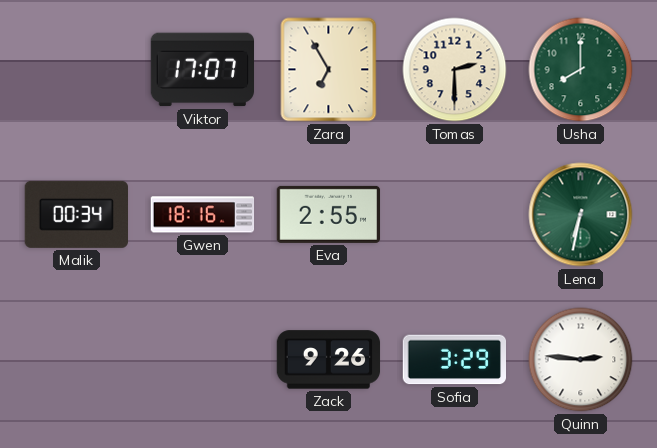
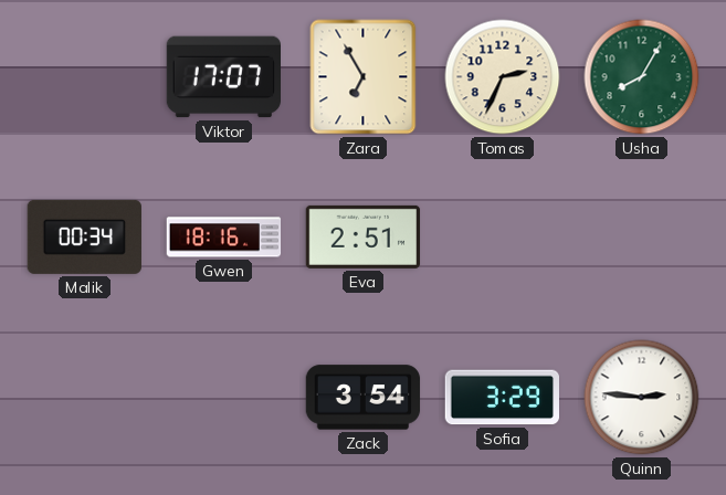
Tomas: 2:30 -> 2:34
Usha: 8:00 -> 8:05
Eva: 2:55 -> 2:51
Lena: 6:32 -> none
Zack: 9:26 -> 3:54
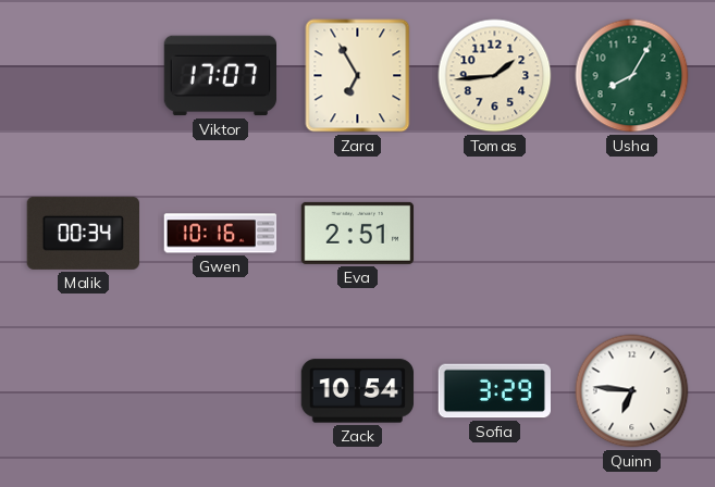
Tomas: 2:34 -> 1:44
Gwen: 18:16 -> 10:16
Zack: 3:54 -> 10:54
Quinn: 2:46 -> 6:46
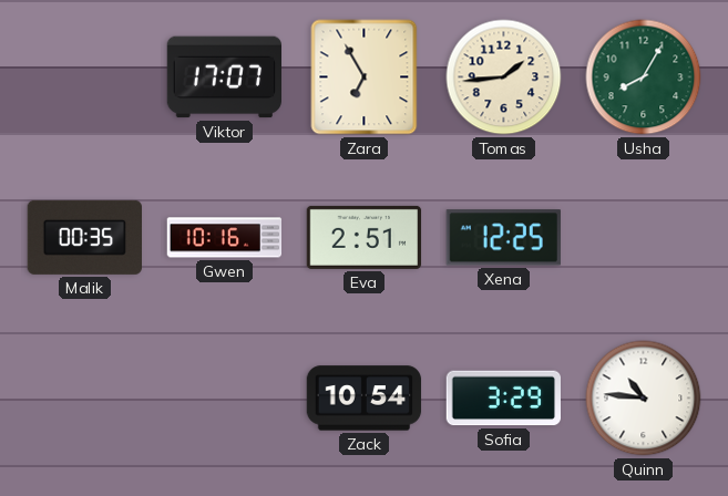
Malik: 00:34 -> 00:35
Xena: none -> 12:25
Quinn: 6:46 -> 10:46
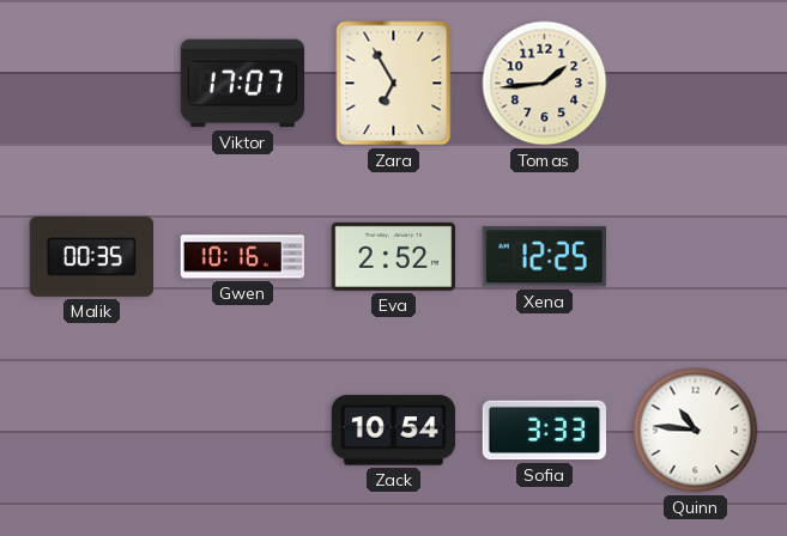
Usha: 8:05 -> none
Eva: 2:51 -> 2:52
Sofia: 3:29 -> 3:33
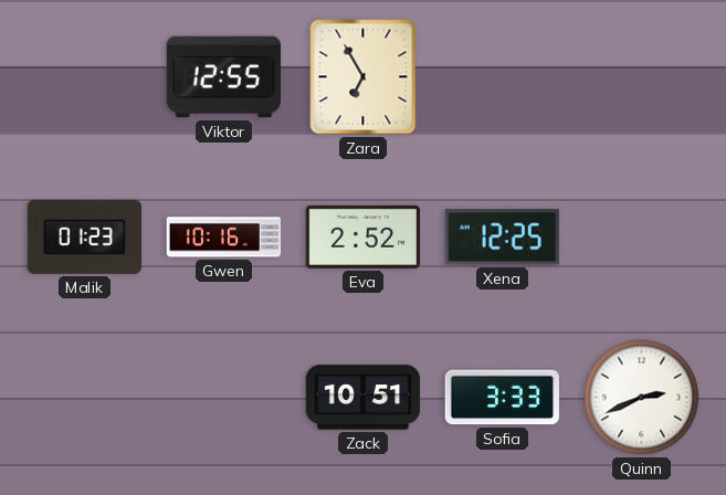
Viktor: 17:07 -> 12:55
Tomas: 1:44 -> none
Malik: 00:35 -> 01:23
Zack: 10:54 -> 10:51
Quinn: 10:46 -> 2:41
